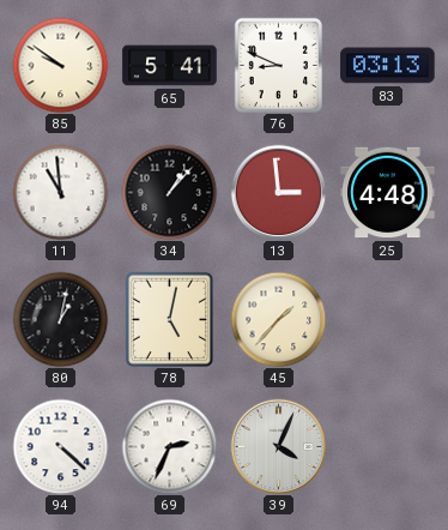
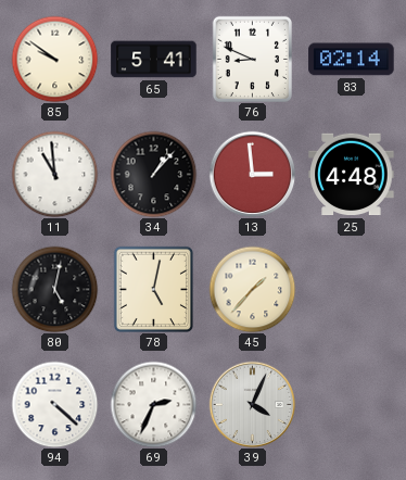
83: 03:13 -> 02:14
80: 1:02 -> 5:02
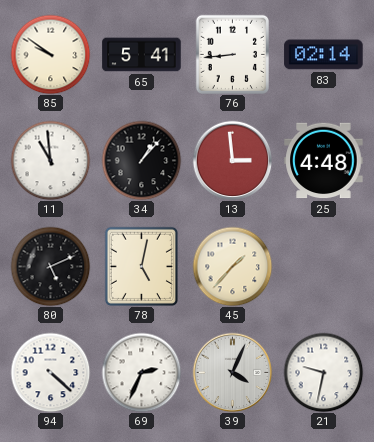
76: 8:49 -> 8:44
80: 5:02 -> 5:11
21: none -> 9:32
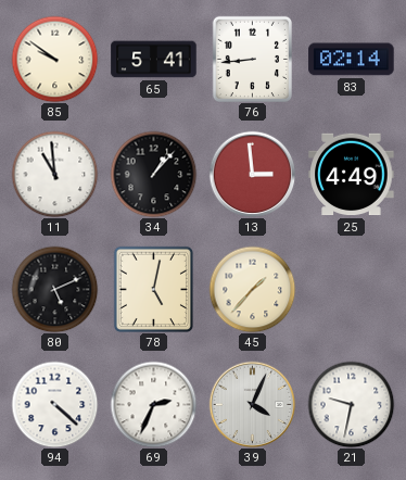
25: 4:48 -> 4:49
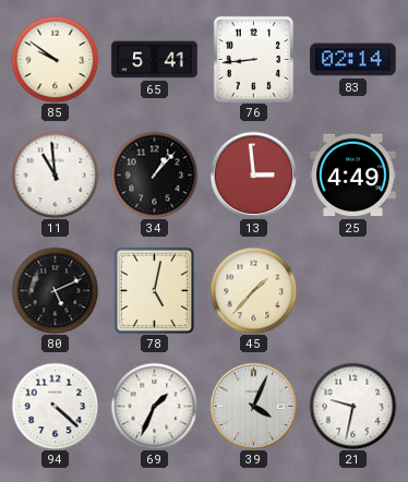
69: 2:34 -> 1:34
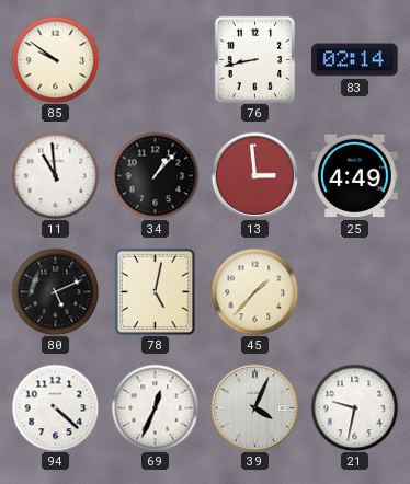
65: 5:41 -> none
76: 8:44 -> 8:43
69: 1:34 -> 12:34
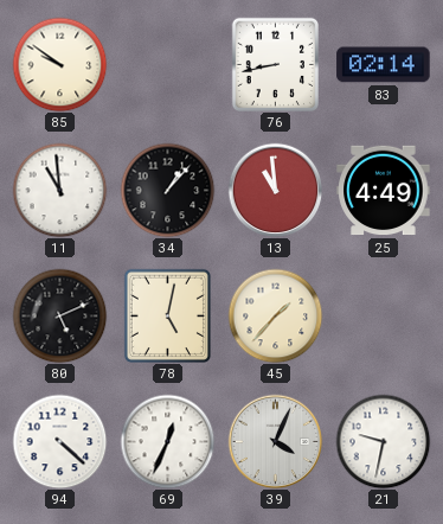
13: 2:59 -> 10:59
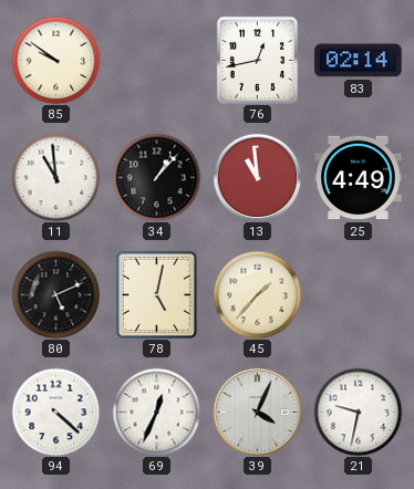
76: 8:43 -> 12:43
